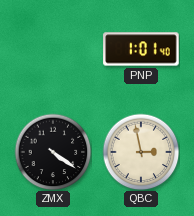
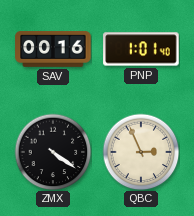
SAV: none -> 00:16
QBC: 2:58 -> 2:56
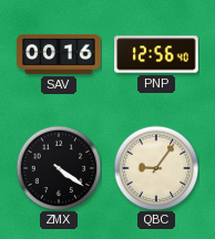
PNP: 1:01 -> 12:56
QBC: 2:56 -> 9:06
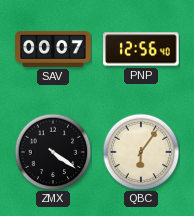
SAV: 00:16 -> 00:07
QBC: 9:06 -> 6:06
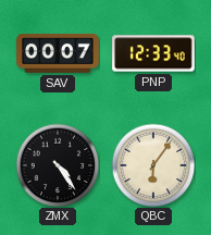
PNP: 12:56 -> 12:33
ZMX: 4:21 -> 4:24
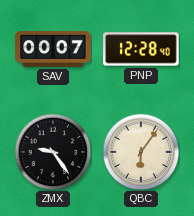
PNP: 12:33 -> 12:28
ZMX: 4:24 -> 9:24
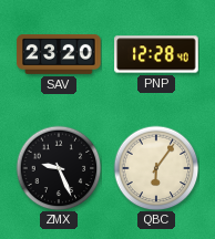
SAV: 00:07 -> 23:20
ZMX: 9:24 -> 9:26
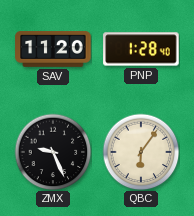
SAV: 23:20 -> 11:20
PNP: 12:28 -> 1:28
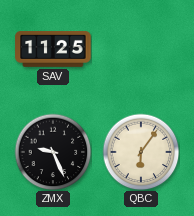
SAV: 11:20 -> 11:25
PNP: 1:28 -> none
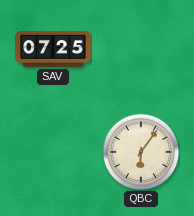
SAV: 11:25 -> 07:25
ZMX: 9:26 -> none
